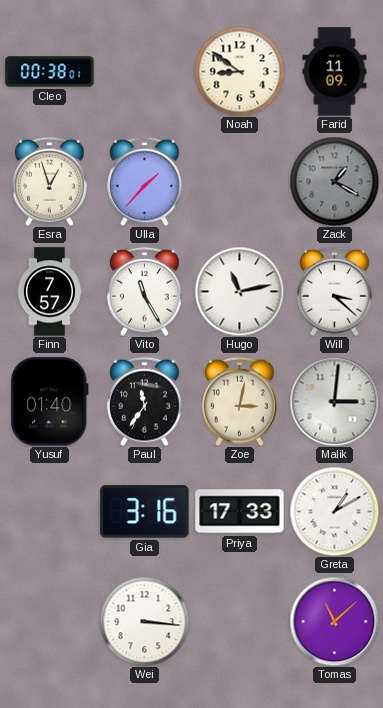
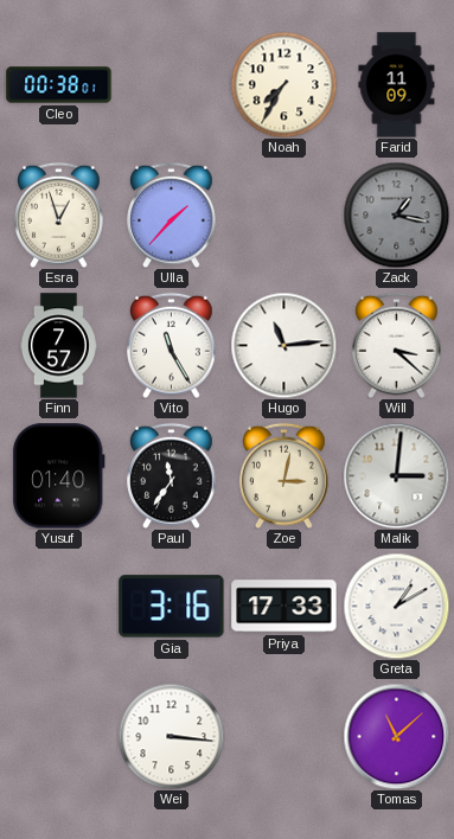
Noah: 8:51 -> 7:35
Zack: 1:20 -> 1:17
Hugo: 11:13 -> 11:14
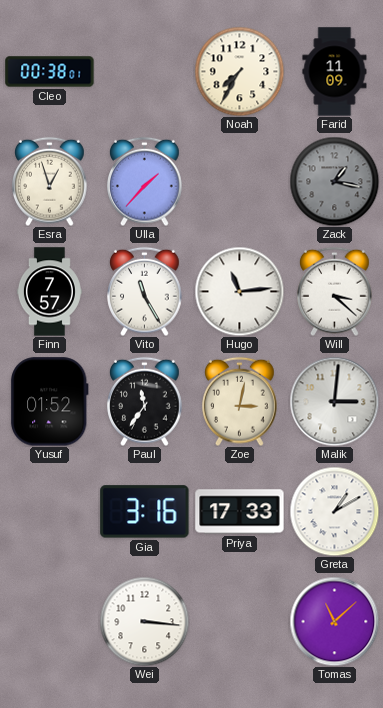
Yusuf: 01:40 -> 01:52
